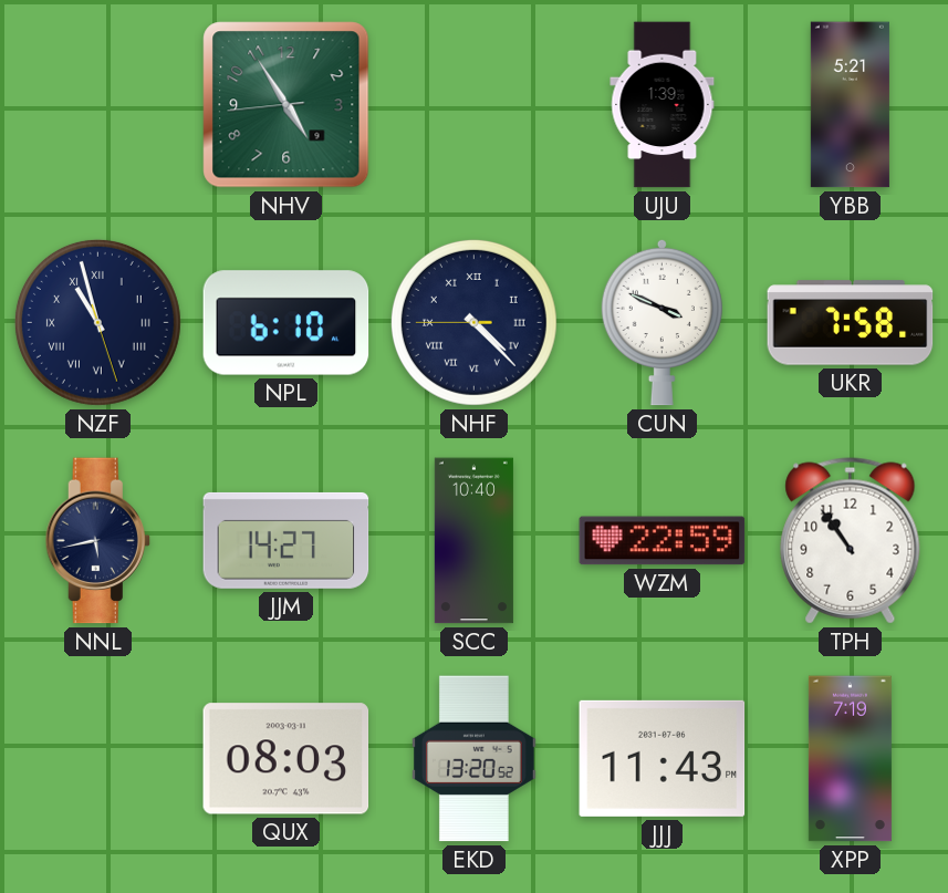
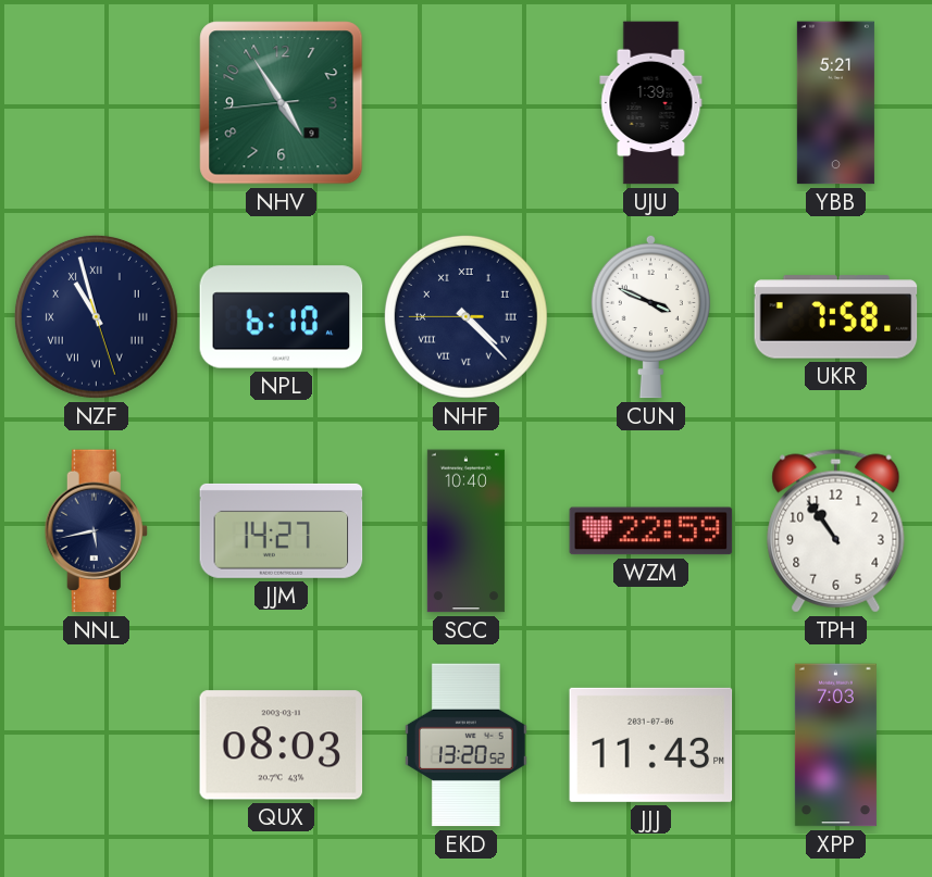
XPP: 7:19 -> 7:03
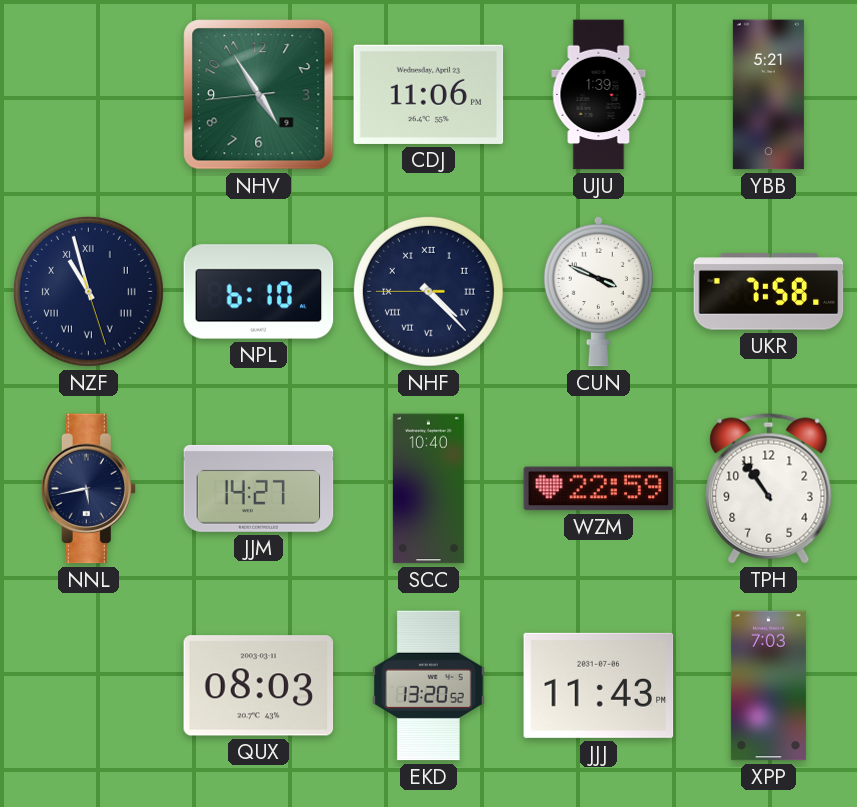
CDJ: none -> 11:06
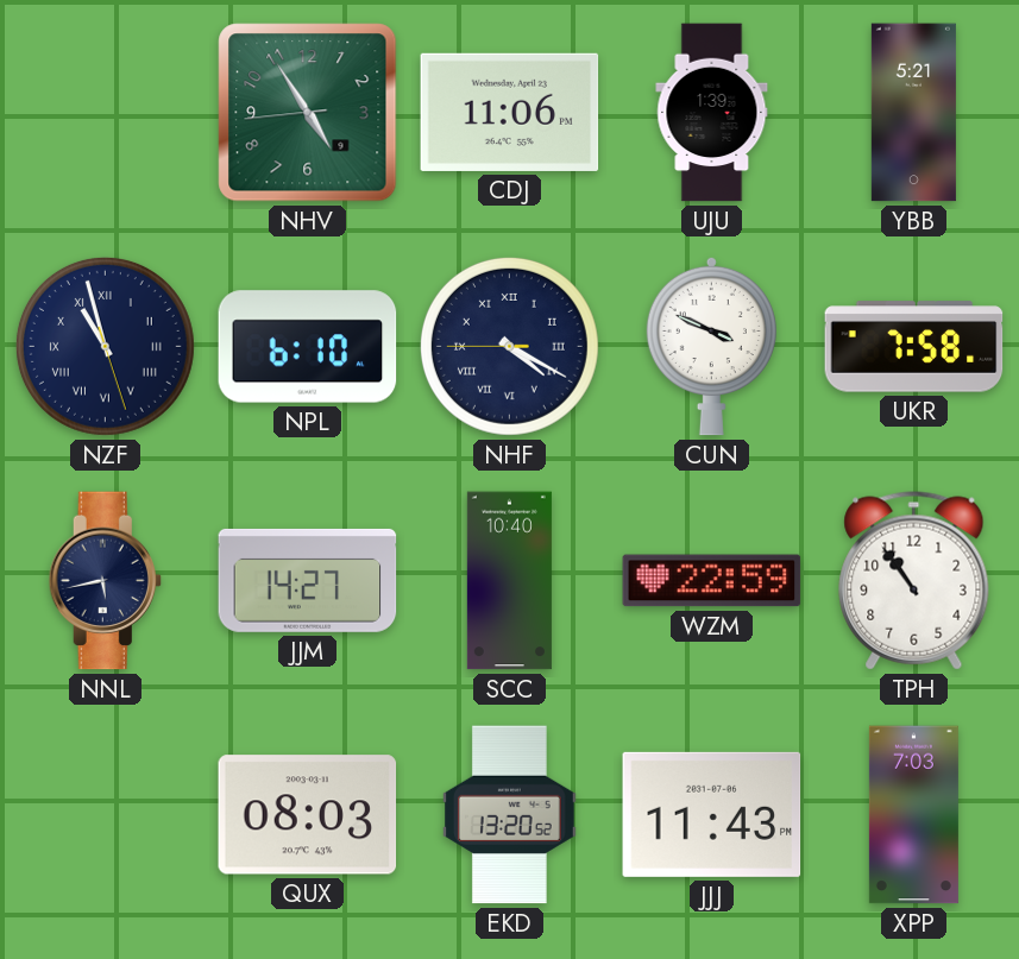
NHF: 4:22 -> 4:19
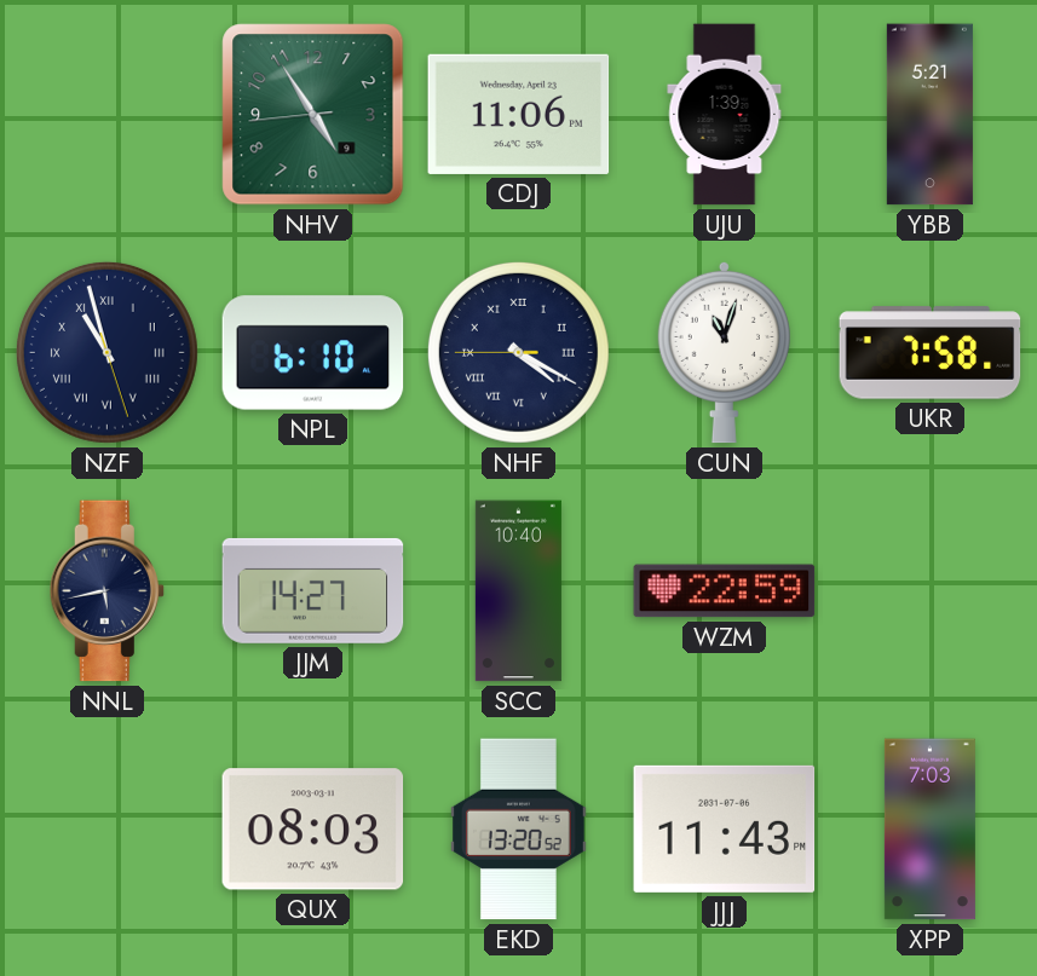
CUN: 3:49 -> 11:03
TPH: 10:54 -> none
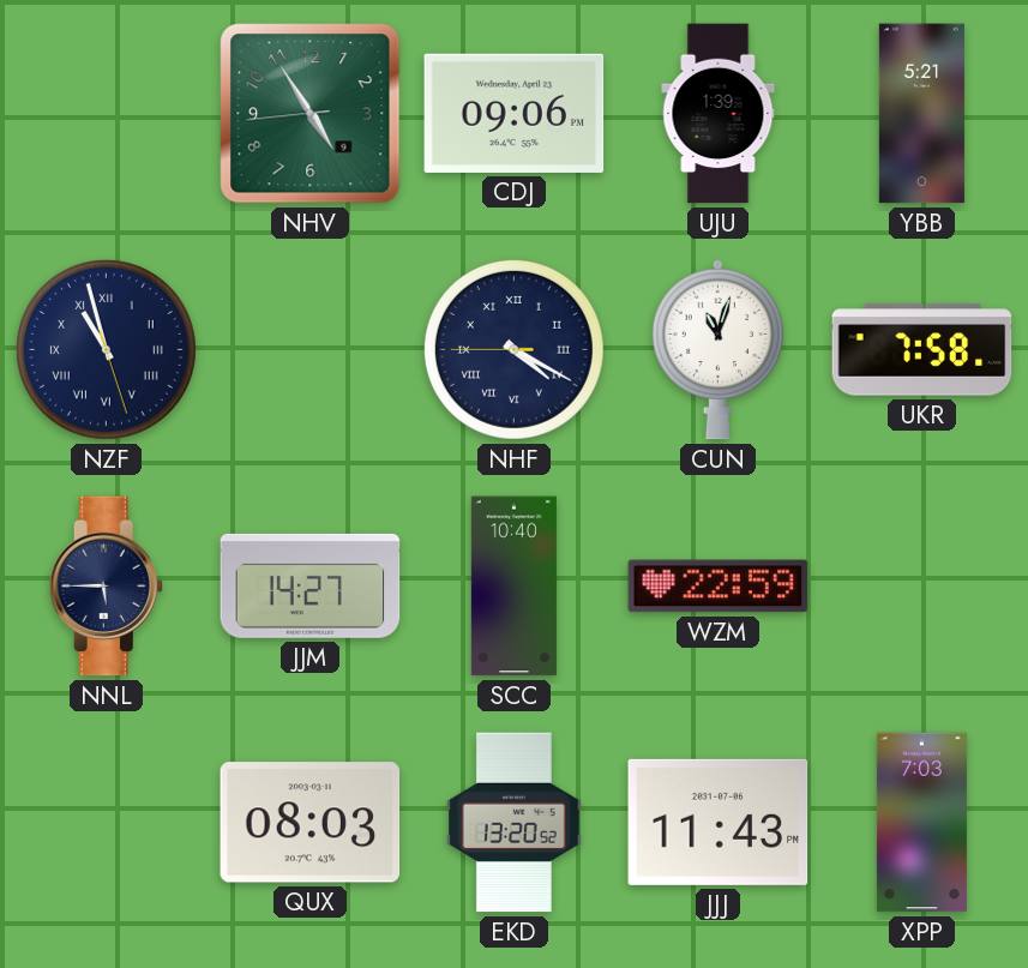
CDJ: 11:06 -> 09:06
NPL: 6:10 -> none
NNL: 5:43 -> 5:45
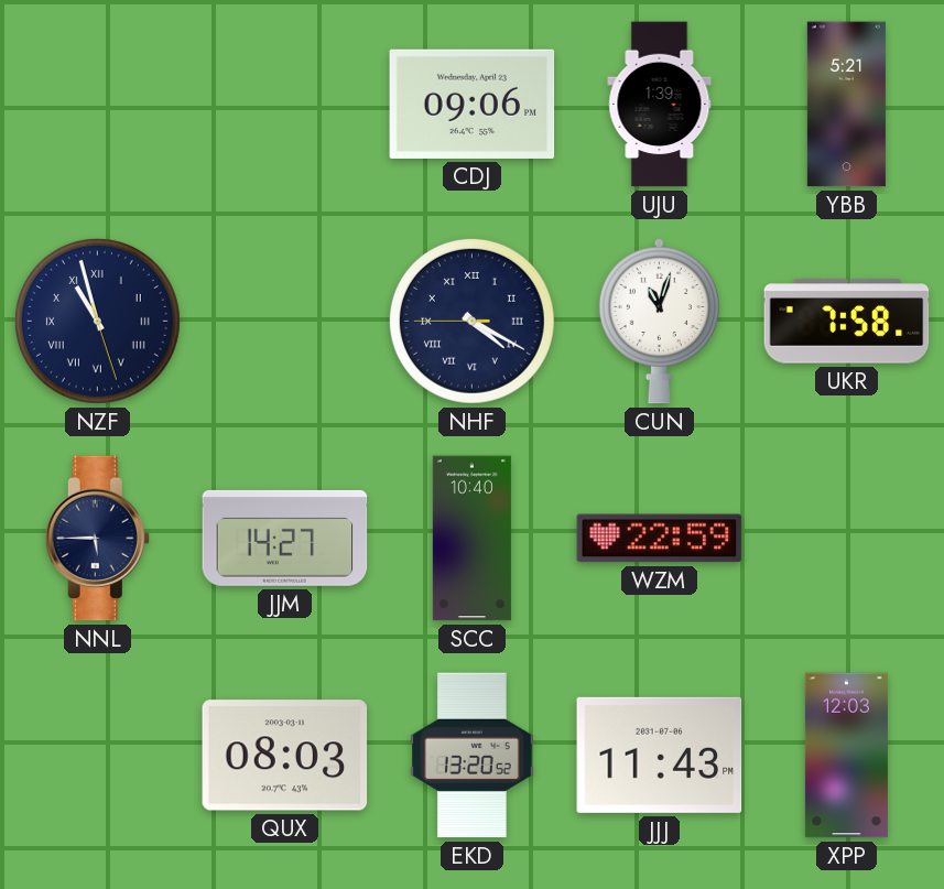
NHV: 4:54 -> none
XPP: 7:03 -> 12:03
